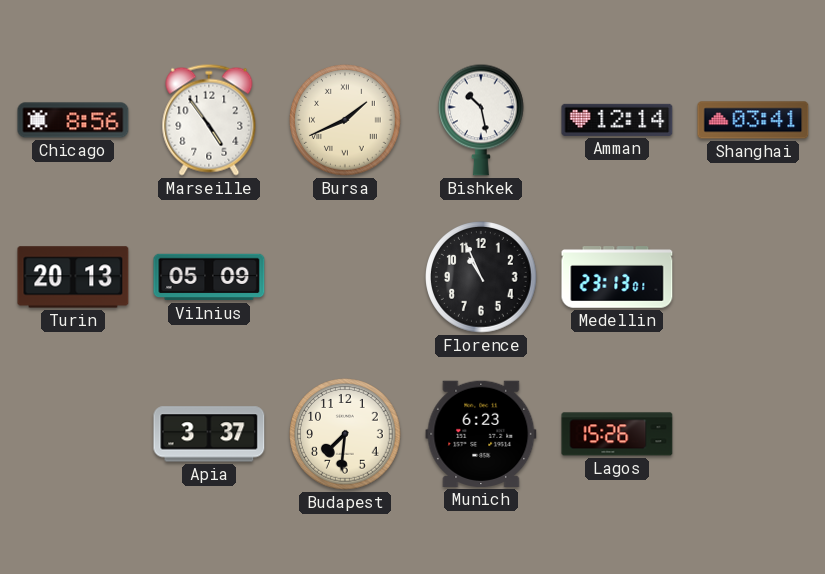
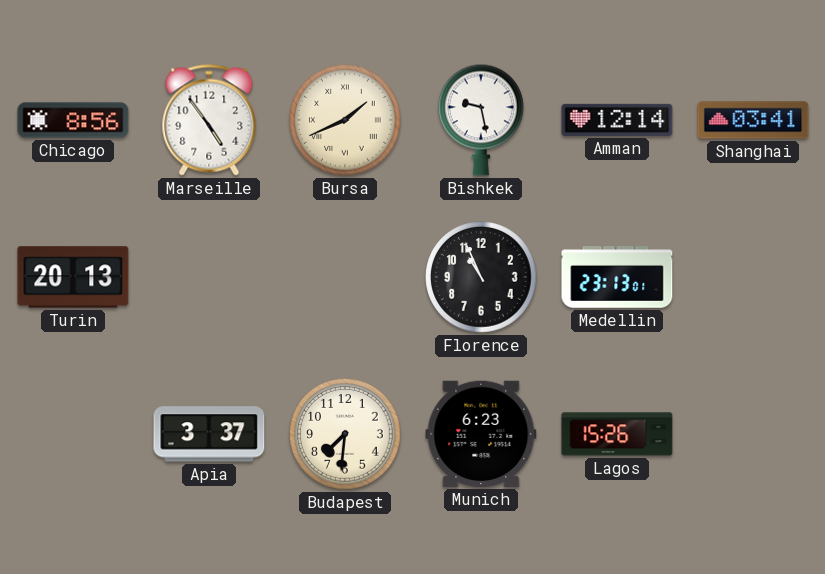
Bishkek: 10:28 -> 9:28
Vilnius: 05:09 -> none
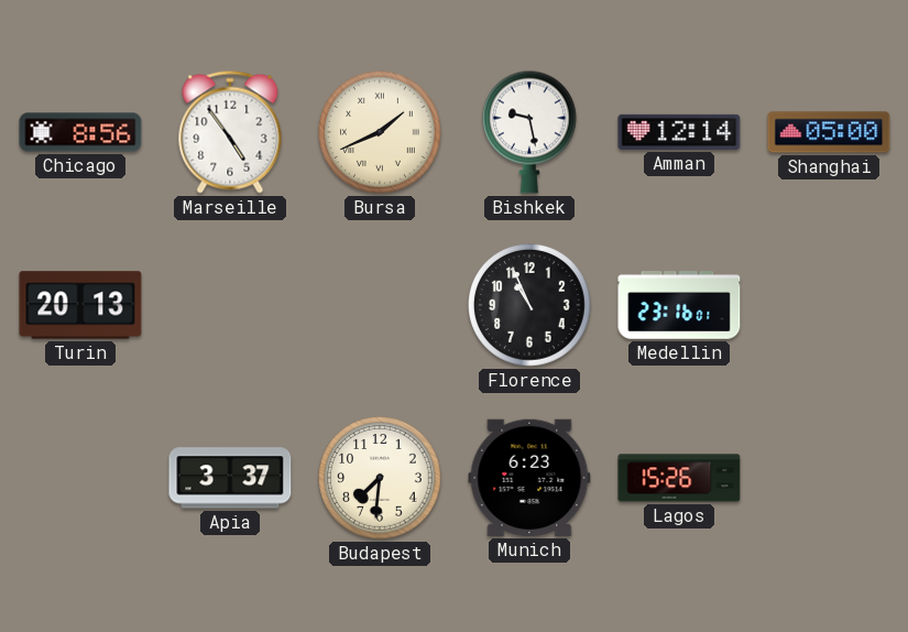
Shanghai: 03:41 -> 05:00
Medellin: 23:13 -> 23:16
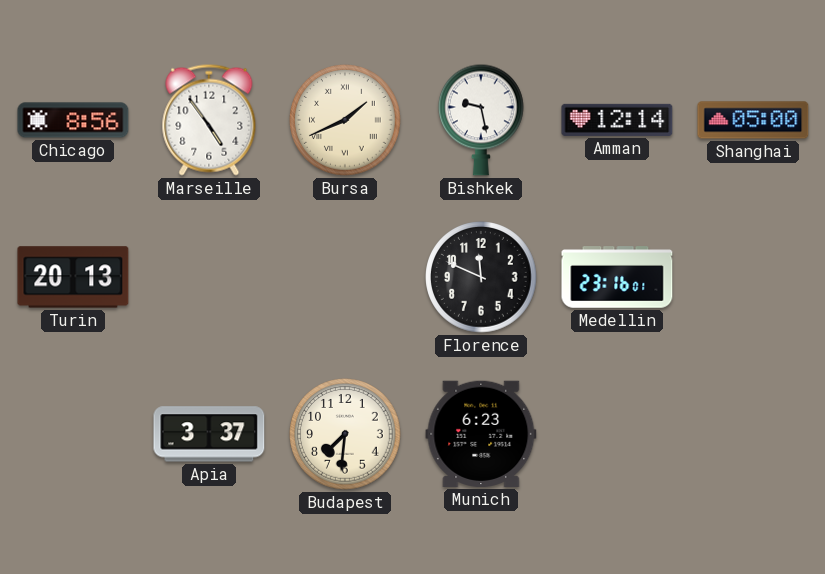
Florence: 10:56 -> 11:49
Lagos: 15:26 -> none
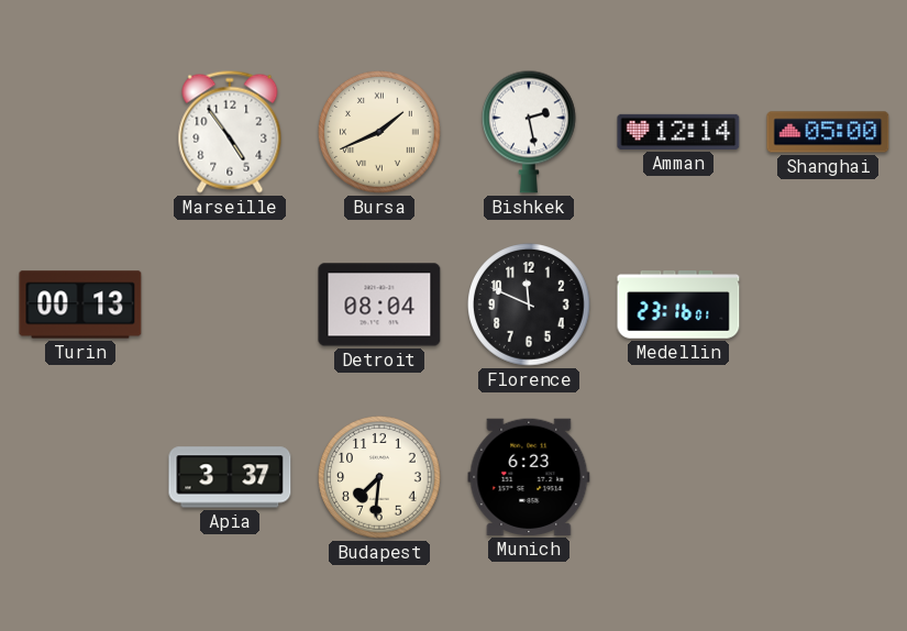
Chicago: 8:56 -> none
Bishkek: 9:28 -> 2:28
Turin: 20:13 -> 00:13
Detroit: none -> 08:04
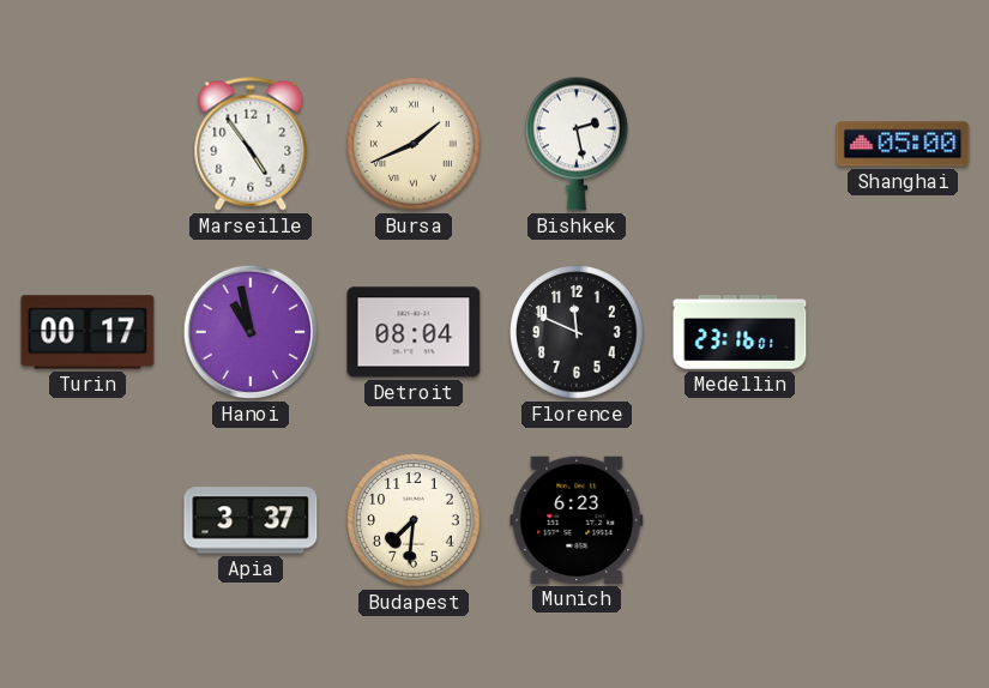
Amman: 12:14 -> none
Turin: 00:13 -> 00:17
Hanoi: none -> 10:58
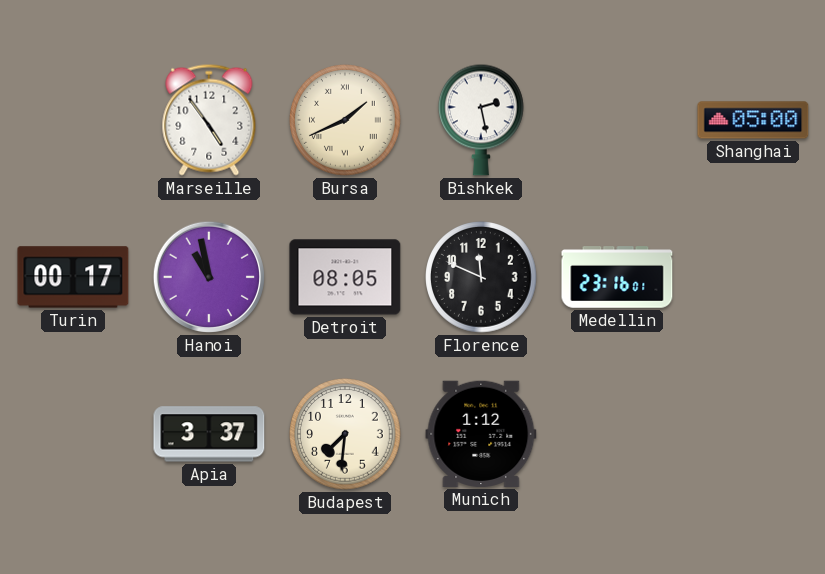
Detroit: 08:04 -> 08:05
Munich: 6:23 -> 1:12
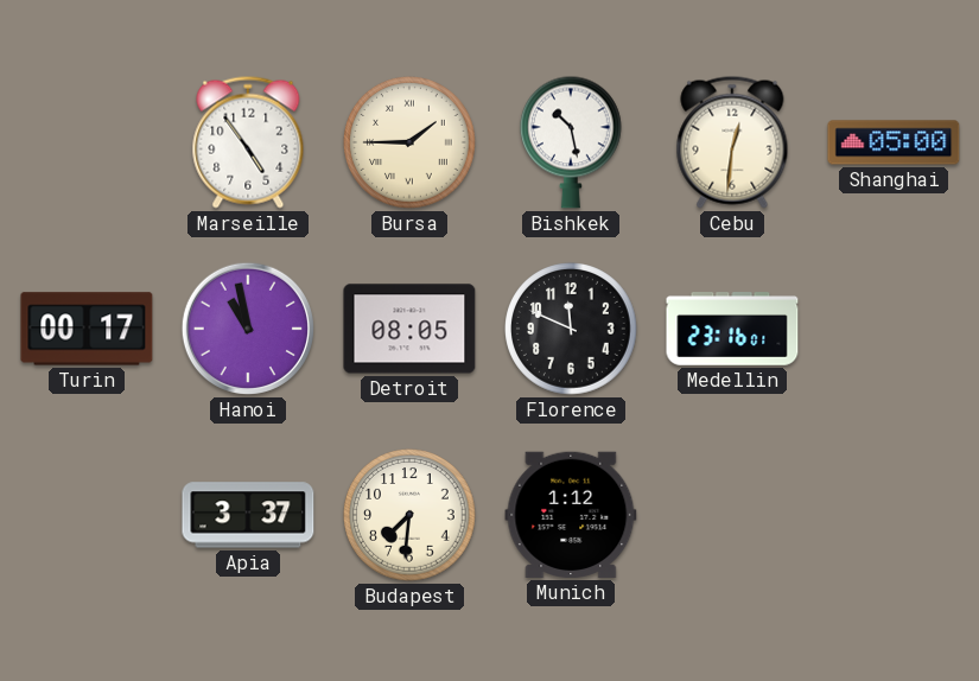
Bursa: 1:41 -> 1:45
Bishkek: 2:28 -> 10:28
Cebu: none -> 12:31
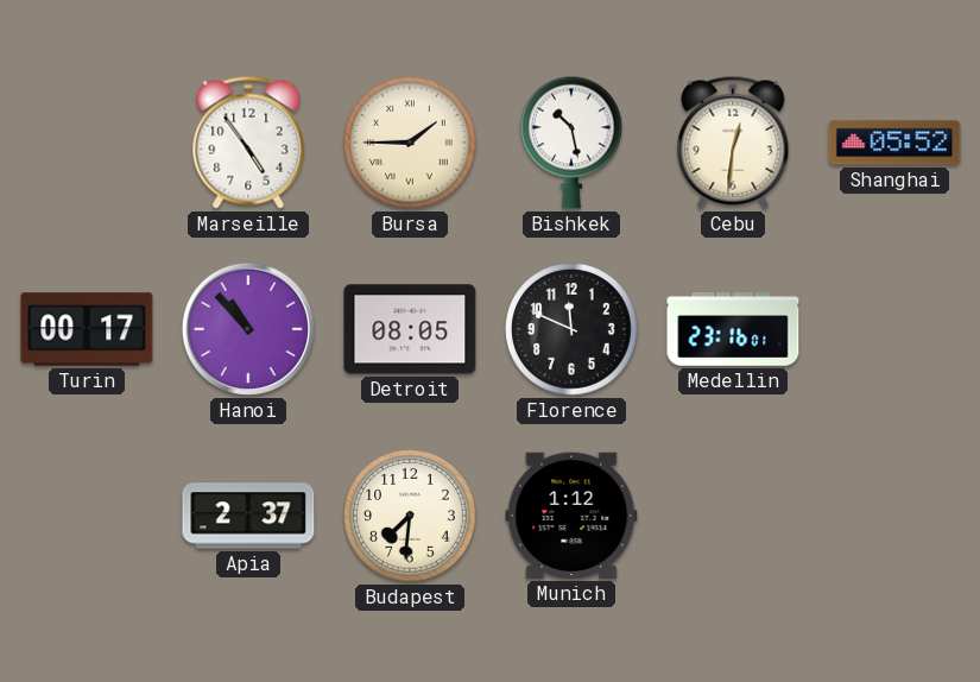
Shanghai: 05:00 -> 05:52
Hanoi: 10:58 -> 10:53
Apia: 3:37 -> 2:37
